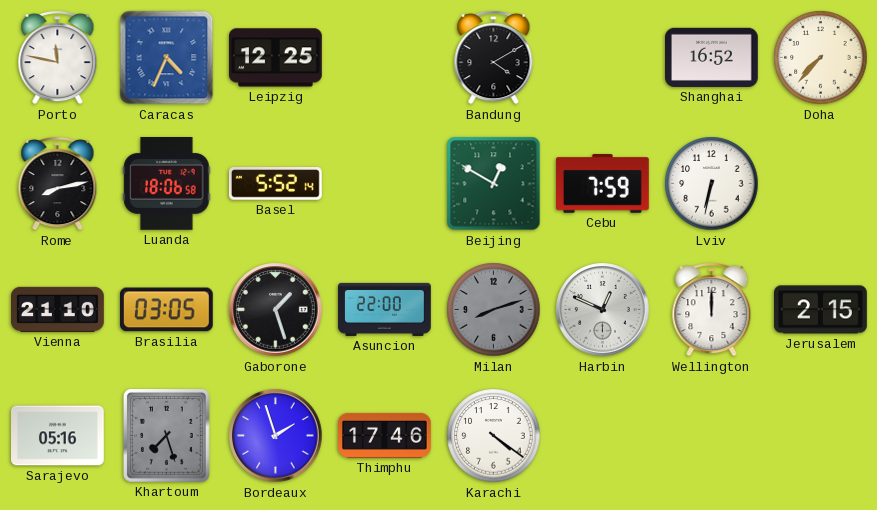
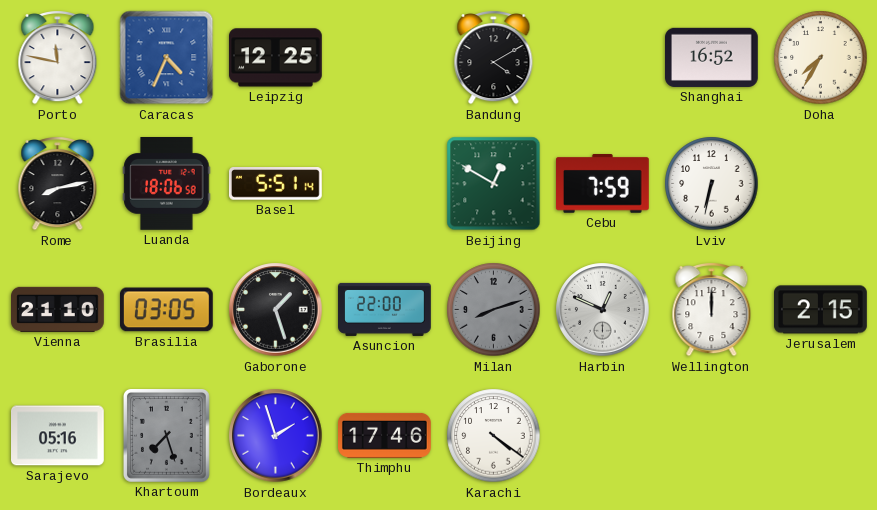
Doha: 7:37 -> 7:35
Basel: 5:52 -> 5:51
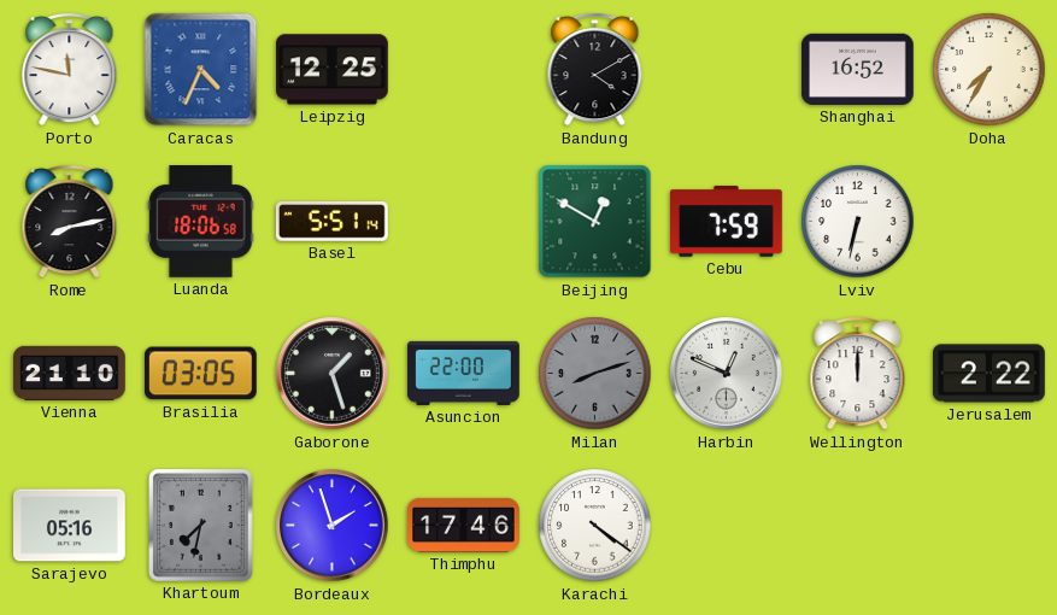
Jerusalem: 2:15 -> 2:22
Khartoum: 7:27 -> 7:32
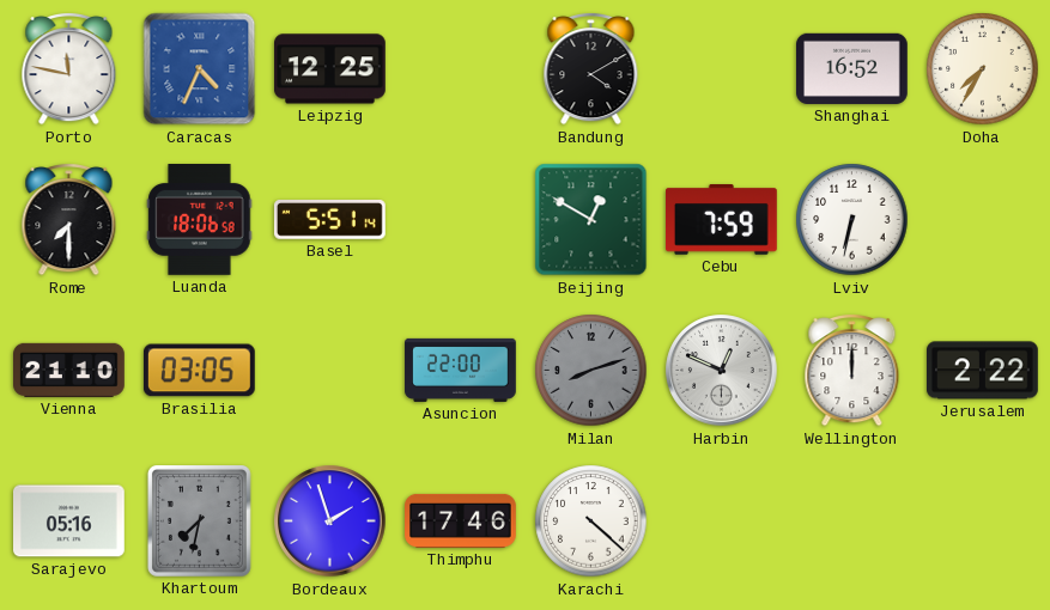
Rome: 8:13 -> 7:30
Gaborone: 1:27 -> none
Karachi: 4:21 -> 4:22
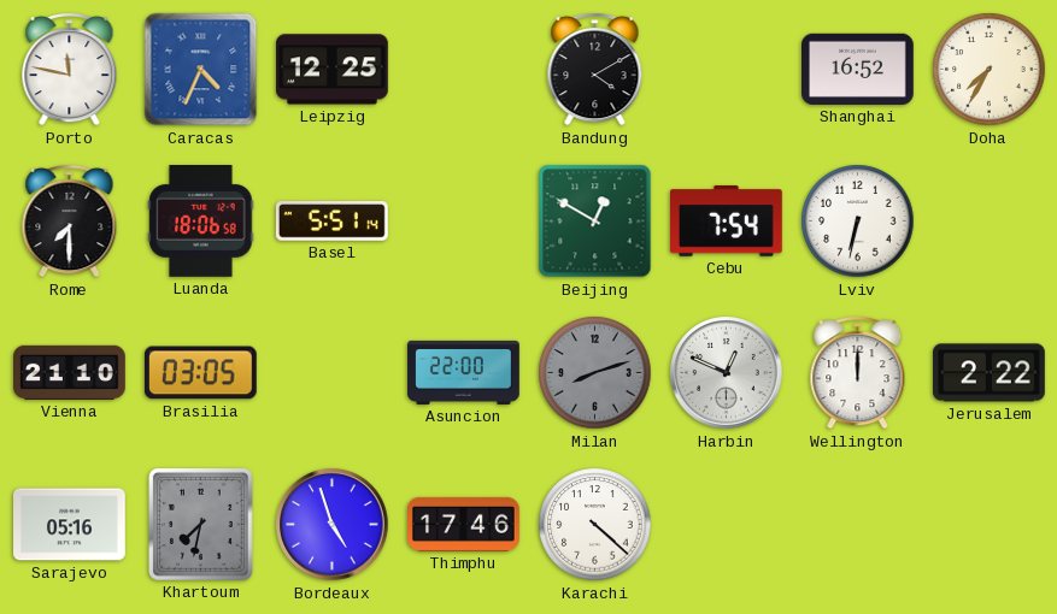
Cebu: 7:59 -> 7:54
Bordeaux: 1:57 -> 4:57
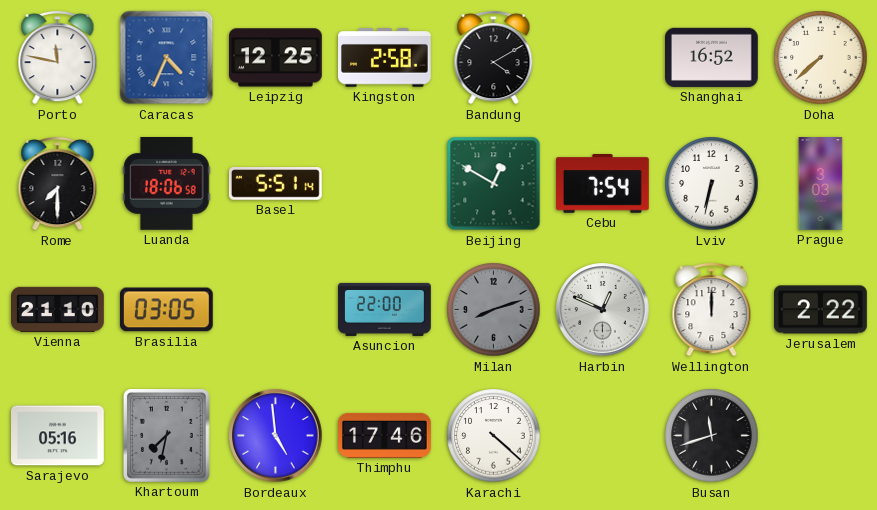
Kingston: none -> 2:58
Doha: 7:35 -> 7:38
Prague: none -> 3:03
Bordeaux: 4:57 -> 4:59
Busan: none -> 11:42
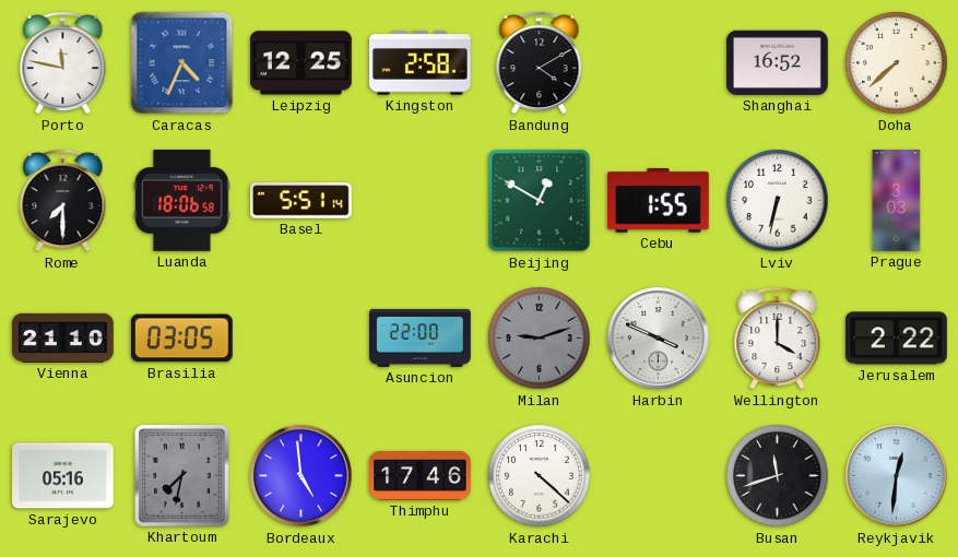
Cebu: 7:54 -> 1:55
Milan: 8:12 -> 9:12
Harbin: 12:49 -> 3:49
Wellington: 12:00 -> 4:00
Reykjavik: none -> 12:31
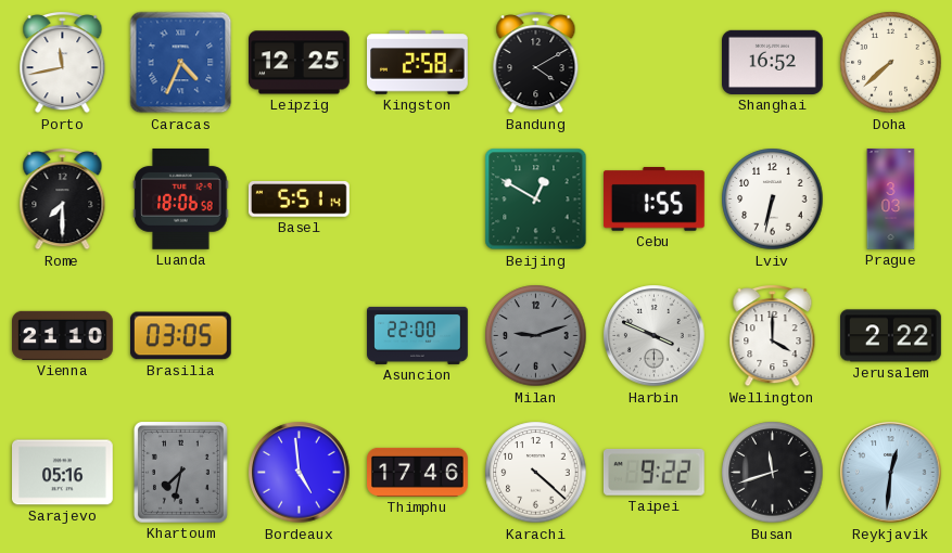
Porto: 11:47 -> 11:43
Taipei: none -> 9:22
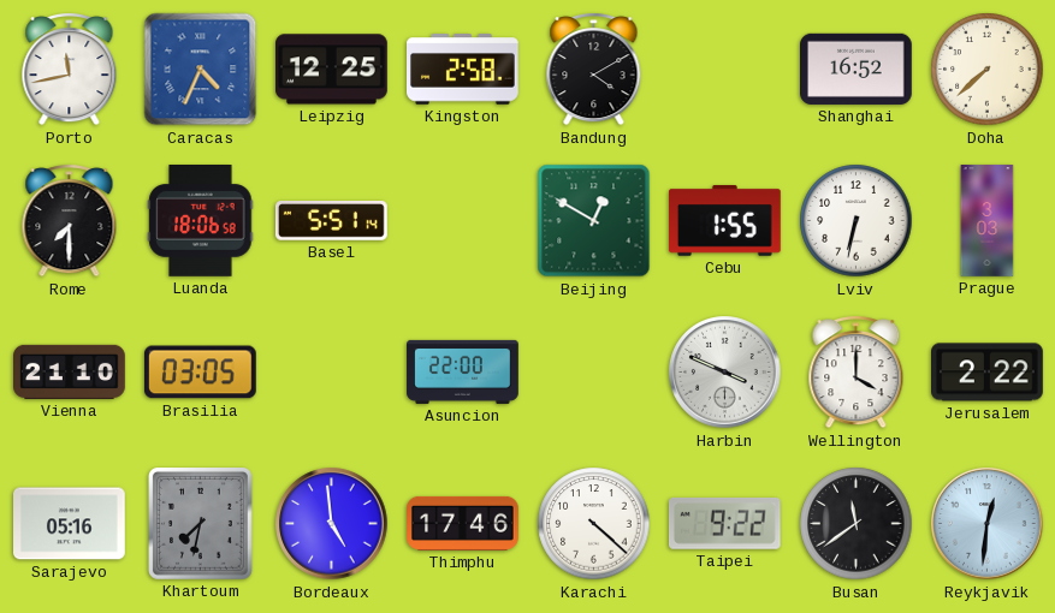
Milan: 9:12 -> none
Busan: 11:42 -> 11:39
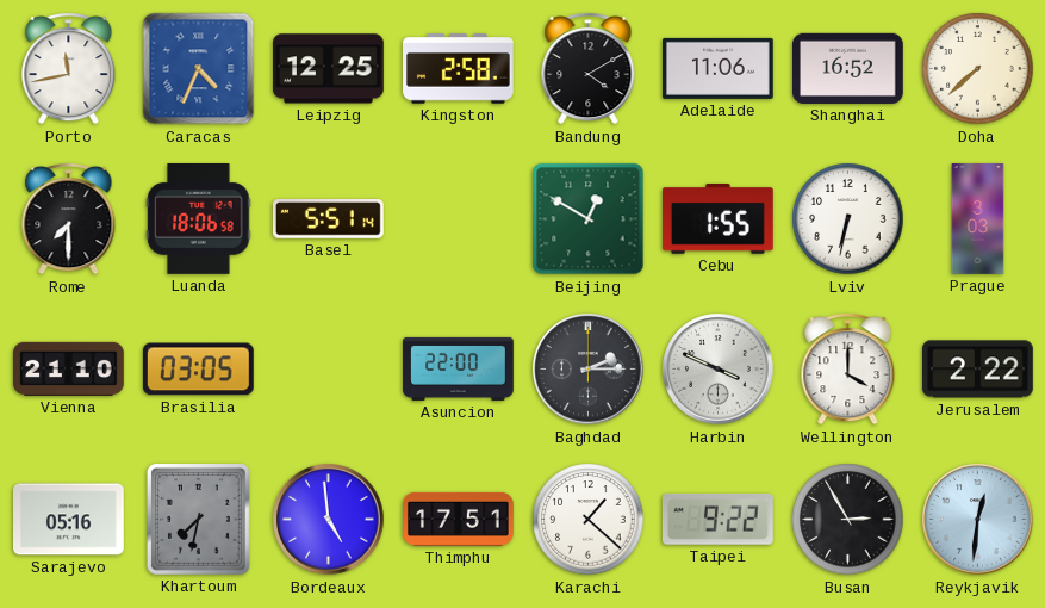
Adelaide: none -> 11:06
Baghdad: none -> 2:15
Thimphu: 17:46 -> 17:51
Karachi: 4:22 -> 1:22
Busan: 11:39 -> 2:55
